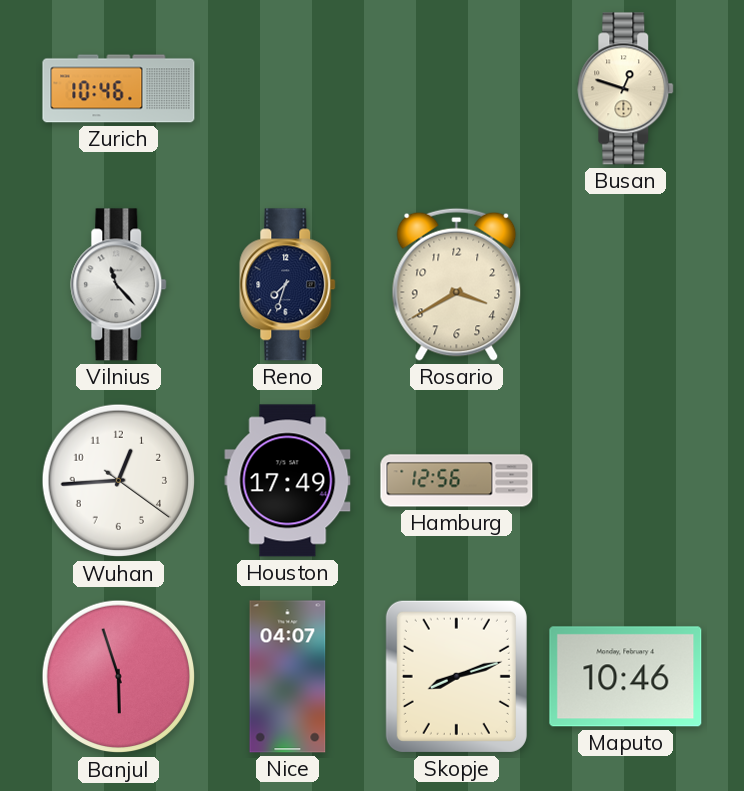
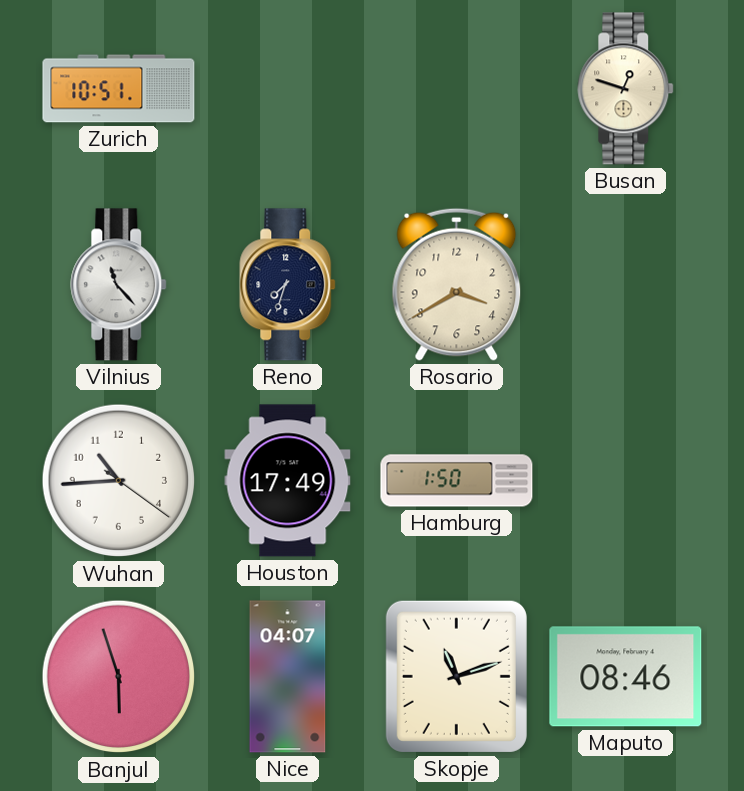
Zurich: 10:46 -> 10:51
Wuhan: 12:44 -> 10:44
Hamburg: 12:56 -> 1:50
Skopje: 8:12 -> 11:12
Maputo: 10:46 -> 08:46
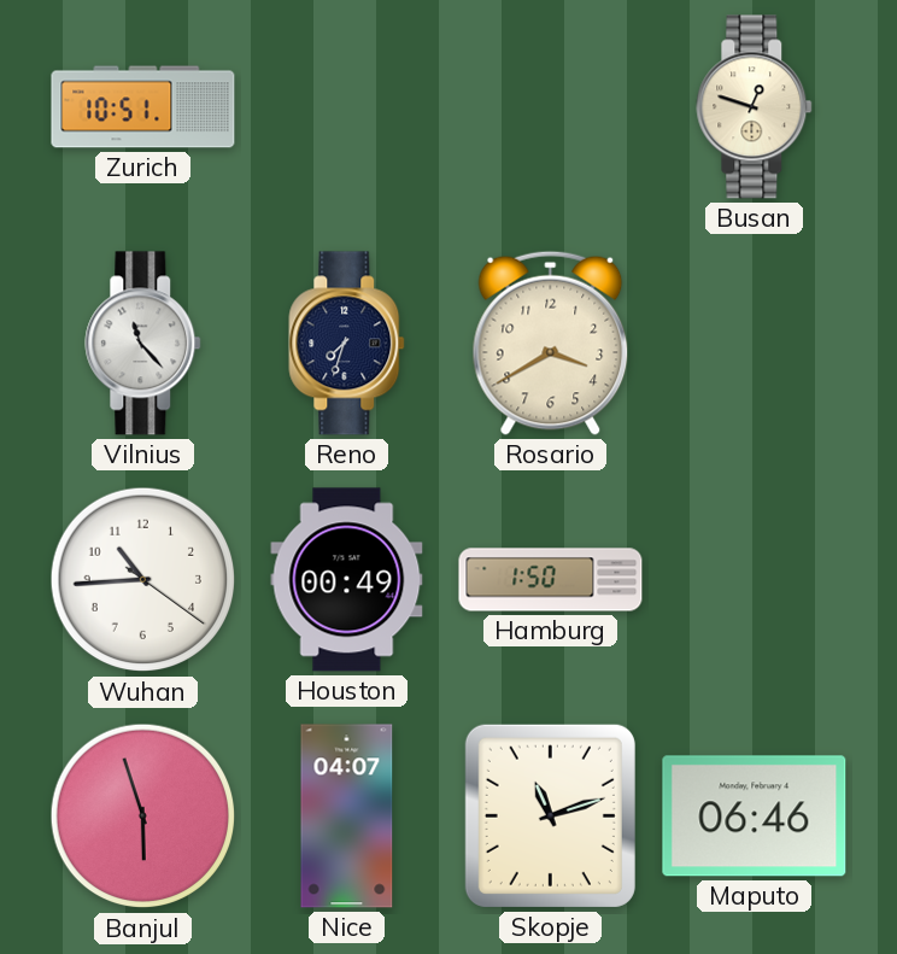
Houston: 17:49 -> 00:49
Maputo: 08:46 -> 06:46
